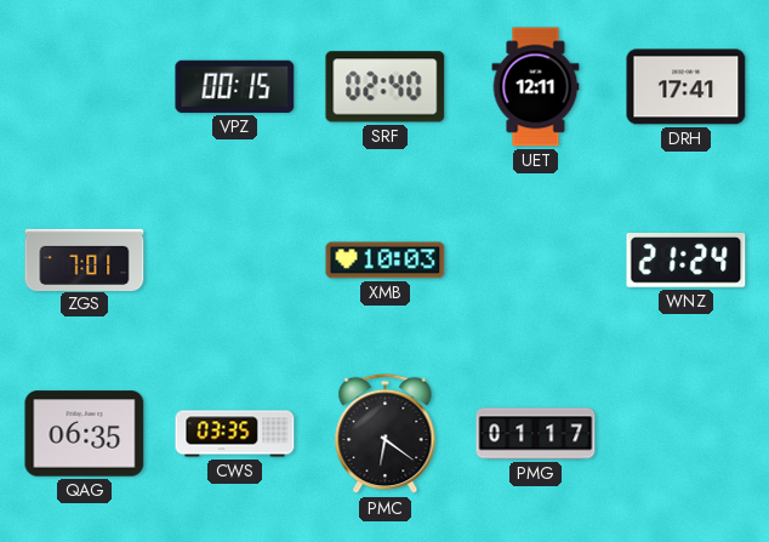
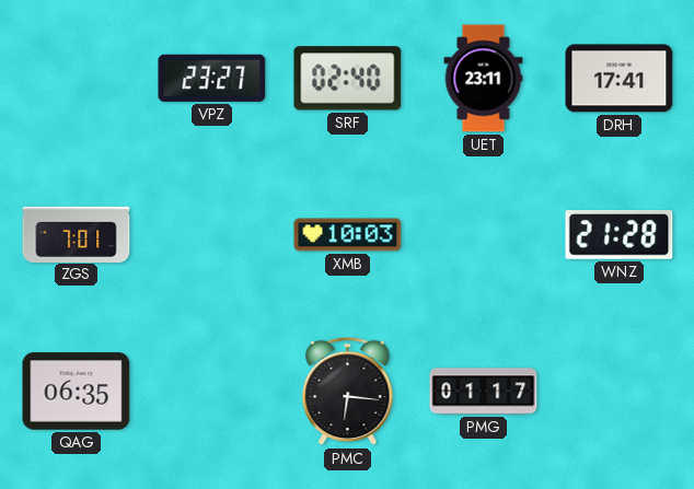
VPZ: 00:15 -> 23:27
UET: 12:11 -> 23:11
WNZ: 21:24 -> 21:28
CWS: 03:35 -> none
PMC: 6:21 -> 6:16
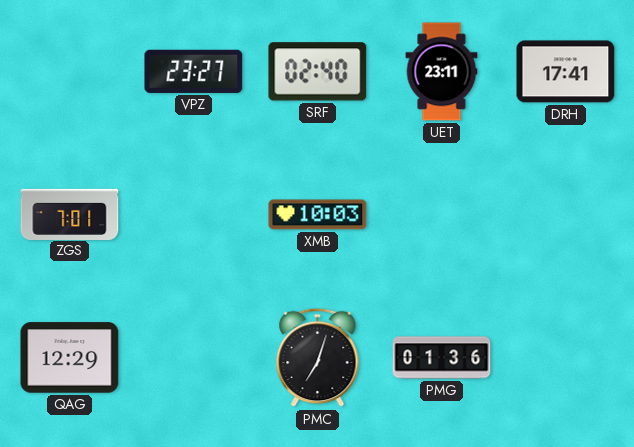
WNZ: 21:28 -> none
QAG: 06:35 -> 12:29
PMC: 6:16 -> 7:03
PMG: 01:17 -> 01:36
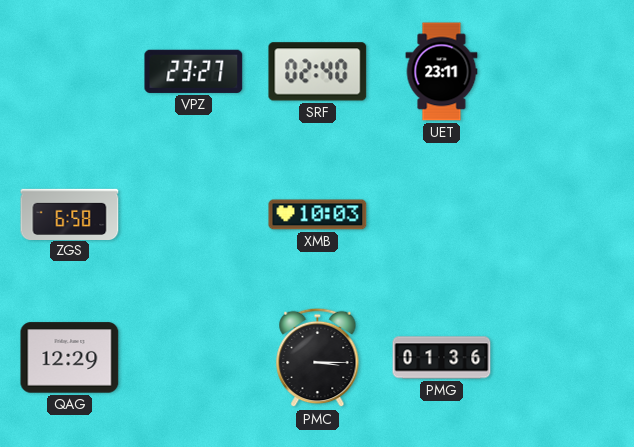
DRH: 17:41 -> none
ZGS: 7:01 -> 6:58
PMC: 7:03 -> 3:15
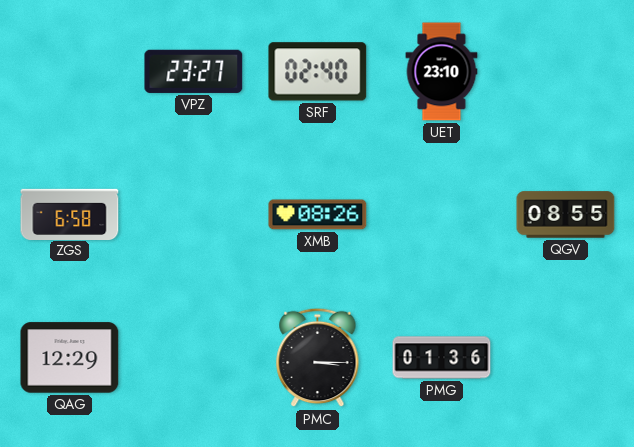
UET: 23:11 -> 23:10
XMB: 10:03 -> 08:26
QGV: none -> 08:55
